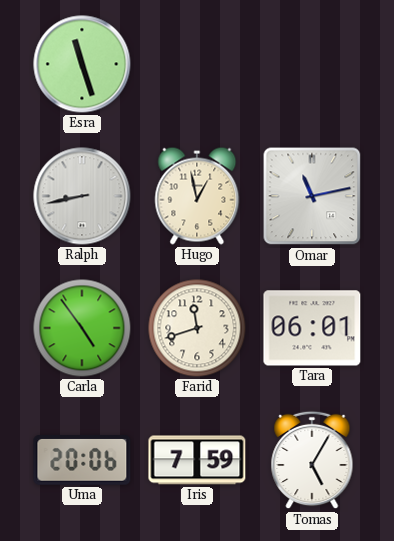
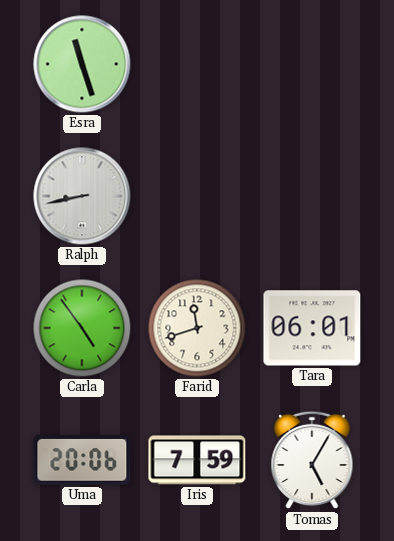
Hugo: 12:58 -> none
Omar: 11:13 -> none
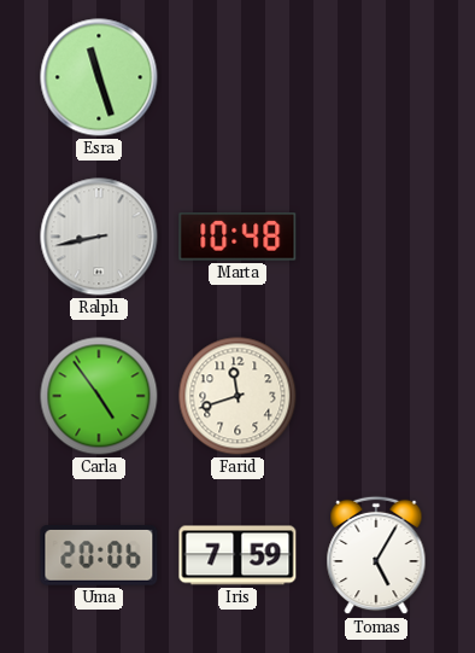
Marta: none -> 10:48
Tara: 06:01 -> none
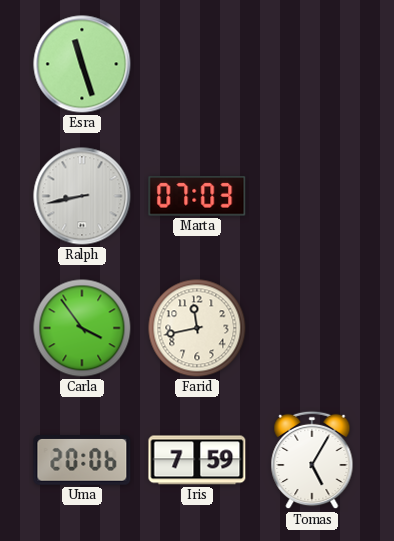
Marta: 10:48 -> 07:03
Carla: 4:54 -> 3:54
Farid: 11:42 -> 11:43
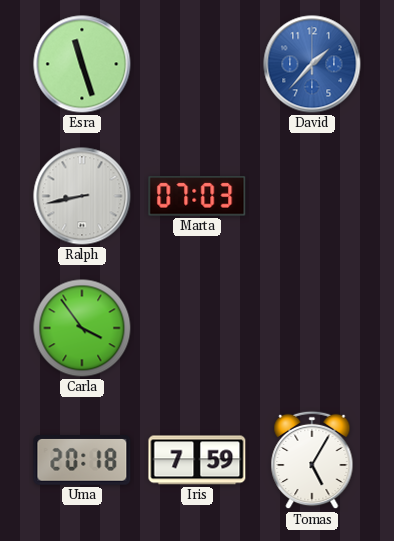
David: none -> 1:37
Farid: 11:43 -> none
Uma: 20:06 -> 20:18
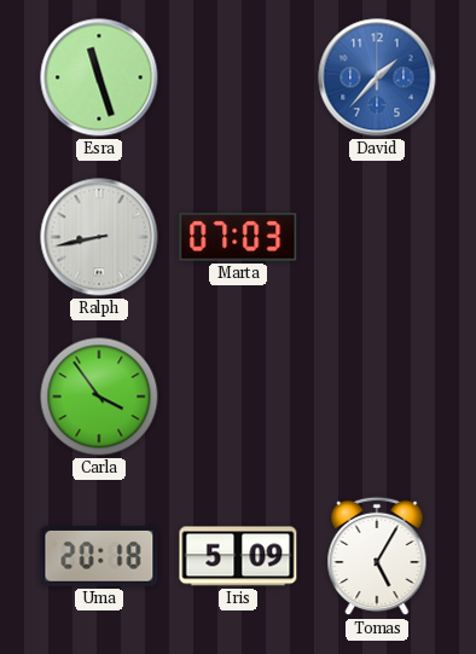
Iris: 7:59 -> 5:09
